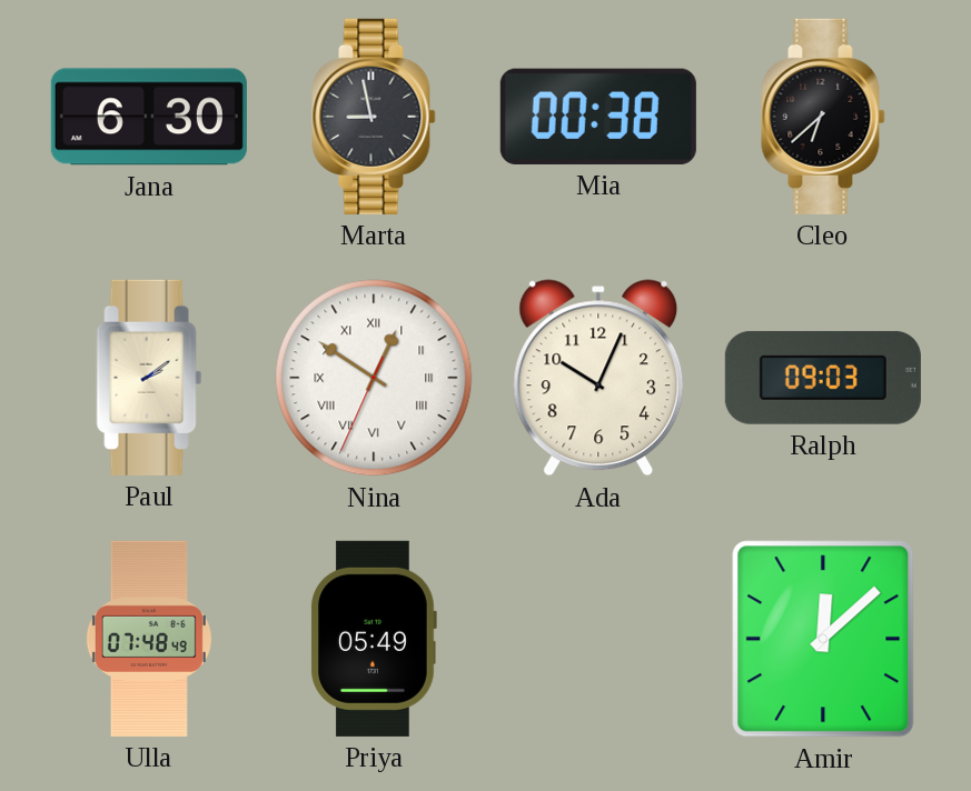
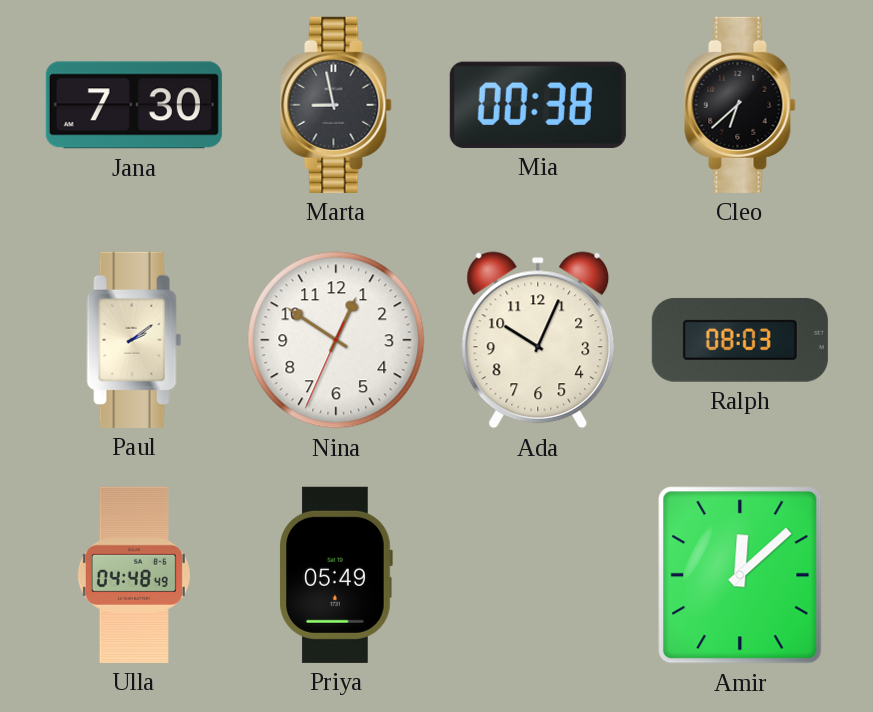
Jana: 6:30 -> 7:30
Nina numerals: Roman -> Arabic
Ralph: 09:03 -> 08:03
Ulla: 07:48 -> 04:48
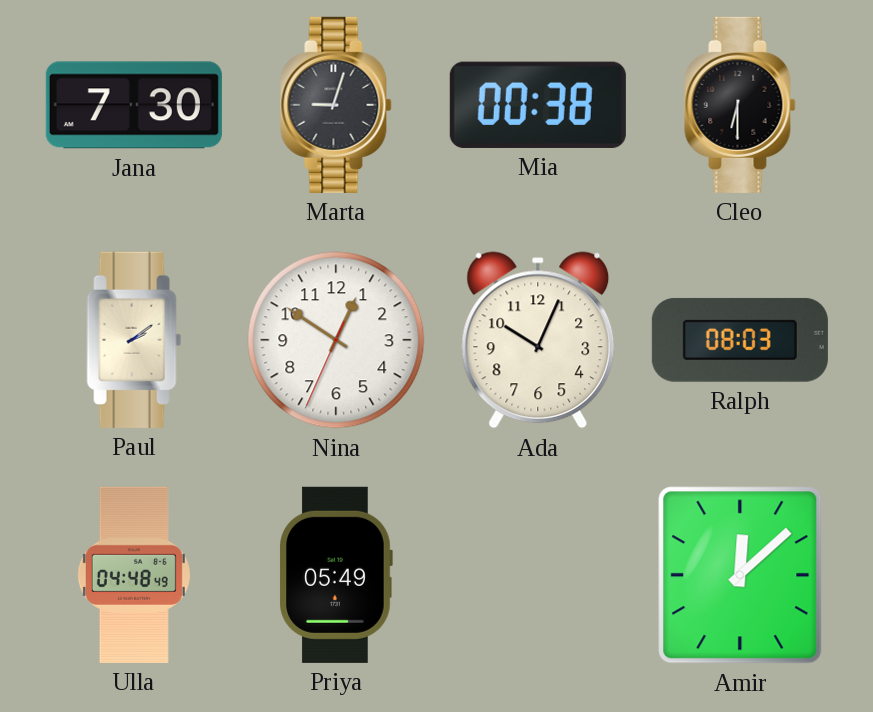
Marta: 8:58 -> 9:03
Cleo: 6:38 -> 6:30
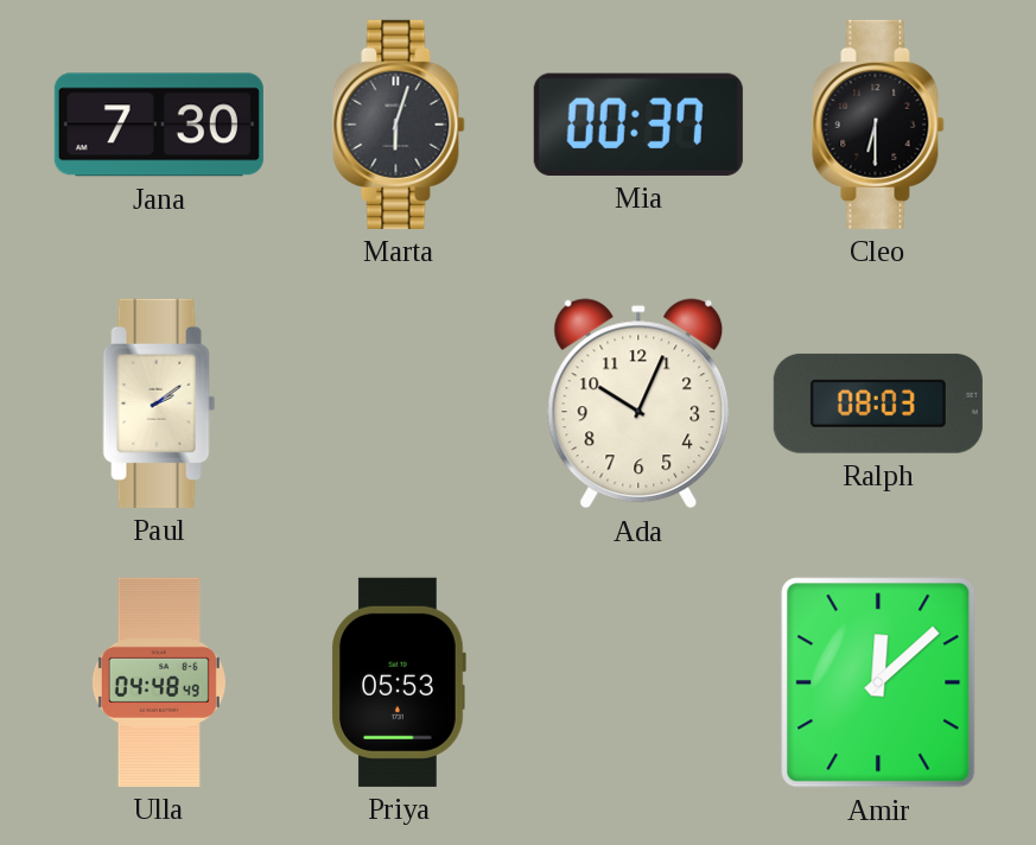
Marta: 9:03 -> 6:03
Mia: 00:38 -> 00:37
Nina: 12:50 -> none
Priya: 05:49 -> 05:53
